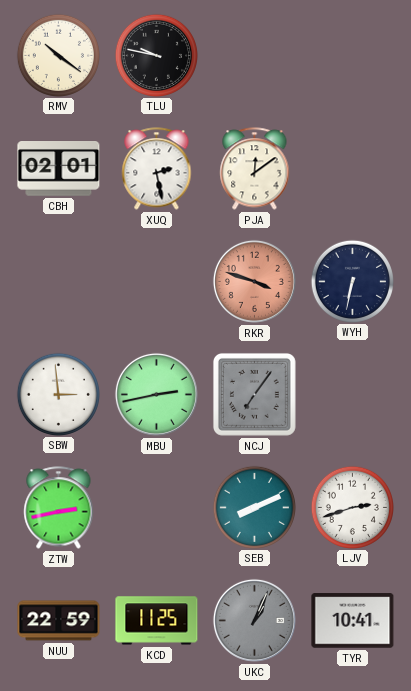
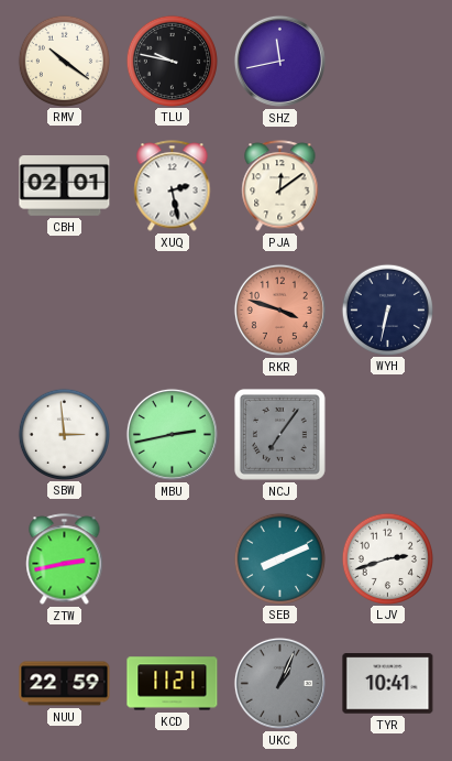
SHZ: none -> 11:43
KCD: 11:25 -> 11:21
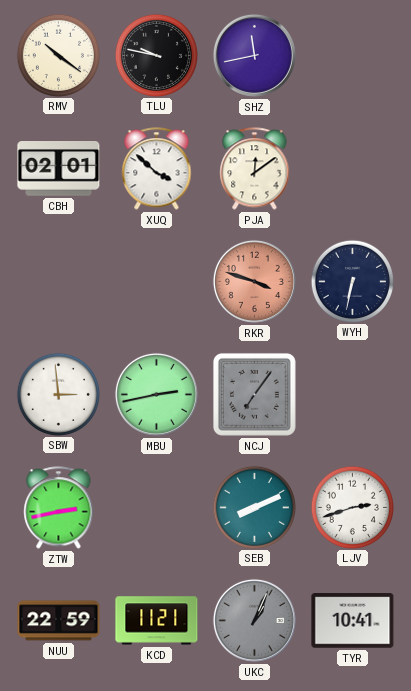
XUQ: 2:28 -> 3:52
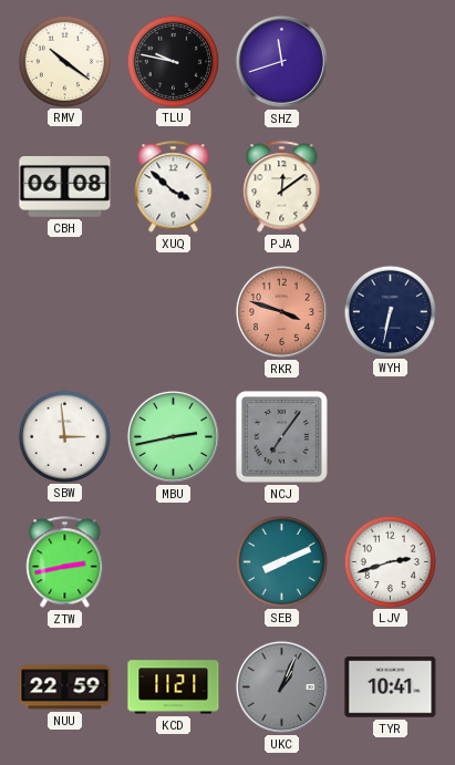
SHZ: 11:43 -> 11:42
CBH: 02:01 -> 06:08
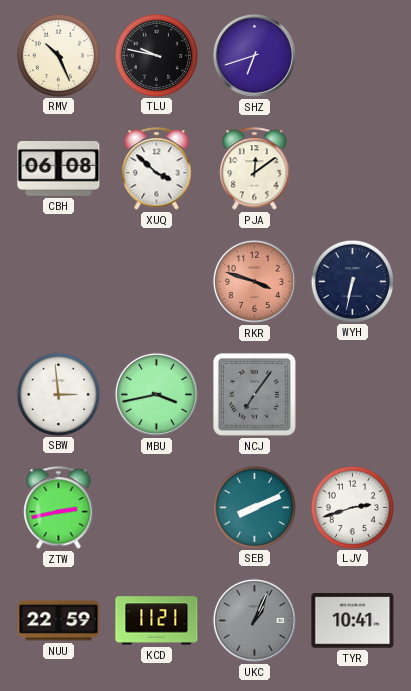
RMV: 10:21 -> 10:26
SHZ: 11:42 -> 6:42
MBU: 2:43 -> 3:43
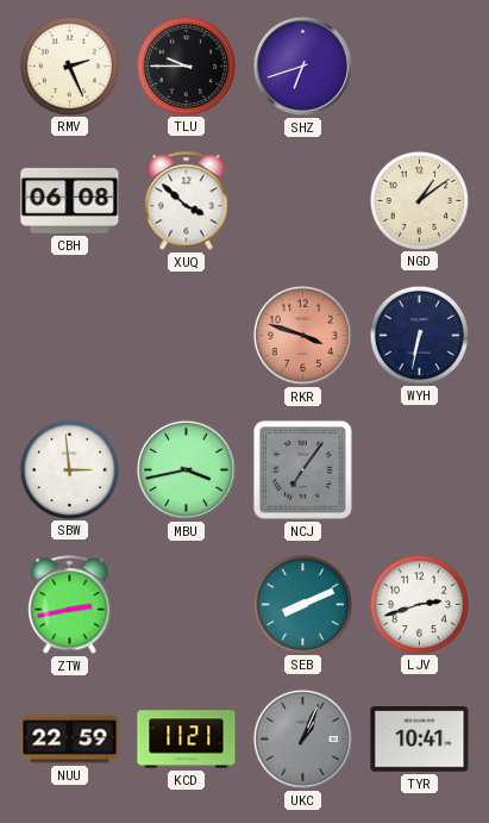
RMV: 10:26 -> 2:26
TLU: 9:47 -> 9:45
PJA: 12:09 -> none
NGD: none -> 1:09
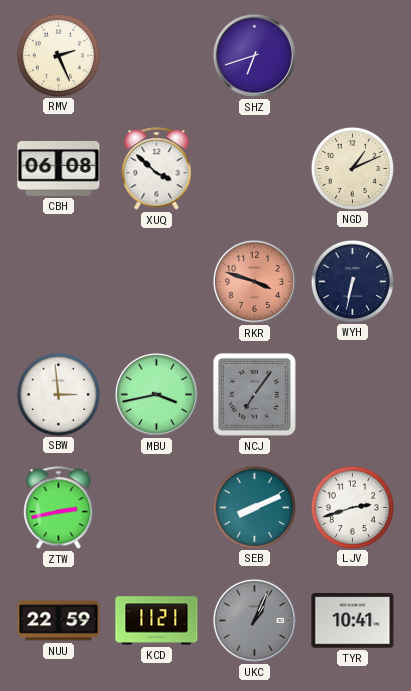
TLU: 9:45 -> none
NGD: 1:09 -> 1:11
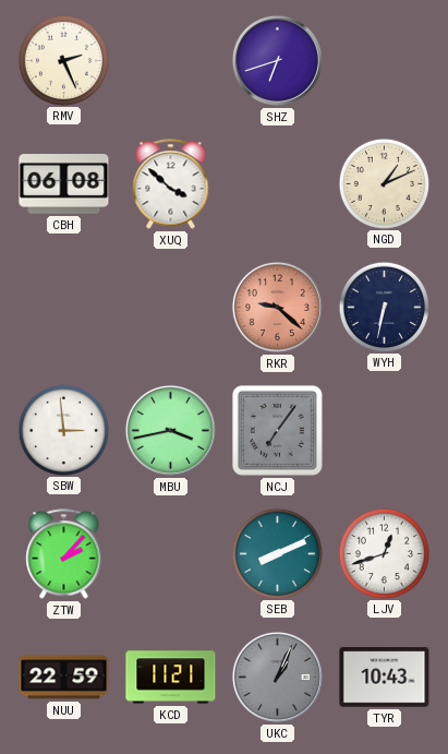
RKR: 3:48 -> 9:22
ZTW: 2:43 -> 2:07
LJV: 2:42 -> 12:42
TYR: 10:41 -> 10:43
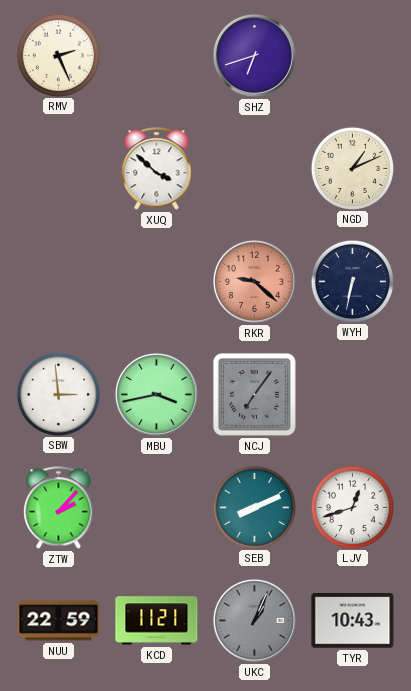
CBH: 06:08 -> none
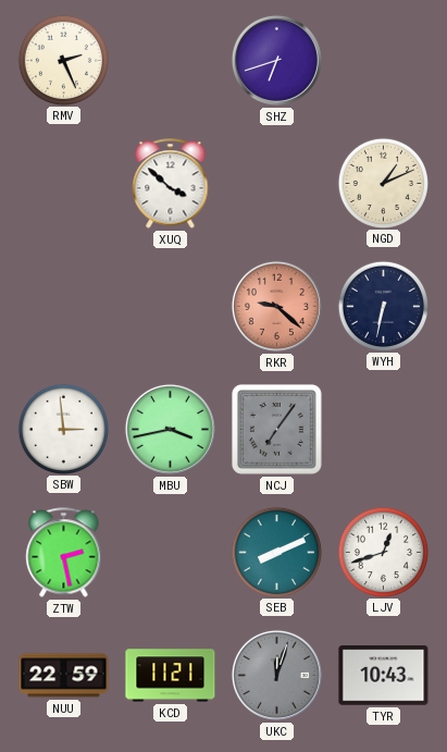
ZTW: 2:07 -> 2:28
UKC: 1:04 -> 12:03
